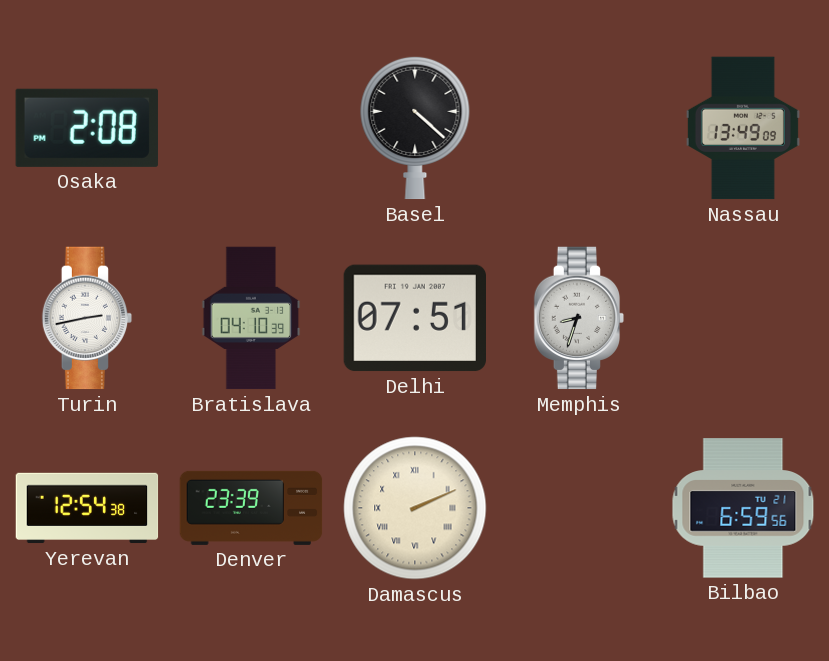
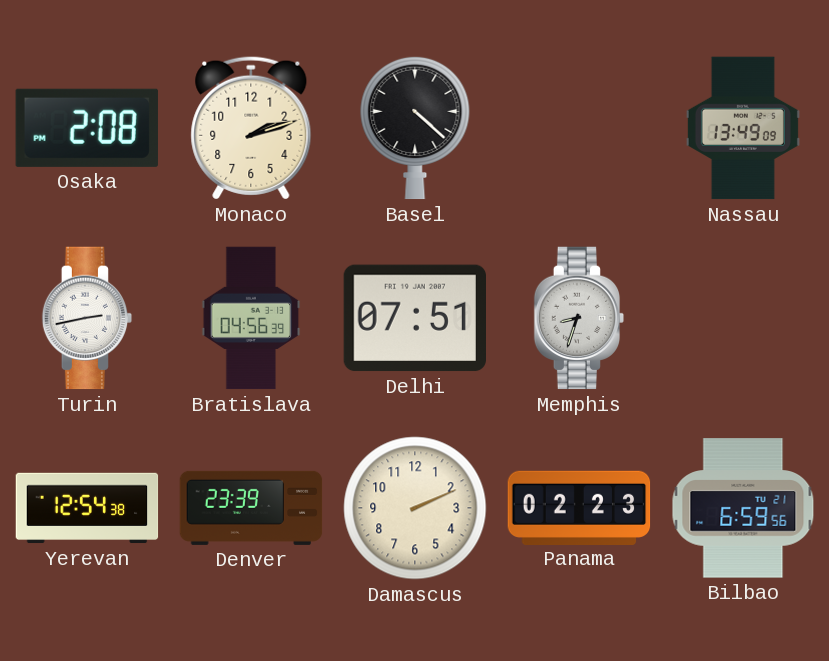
Monaco: none -> 2:12
Bratislava: 04:10 -> 04:56
Damascus numerals: Roman -> Arabic
Panama: none -> 02:23
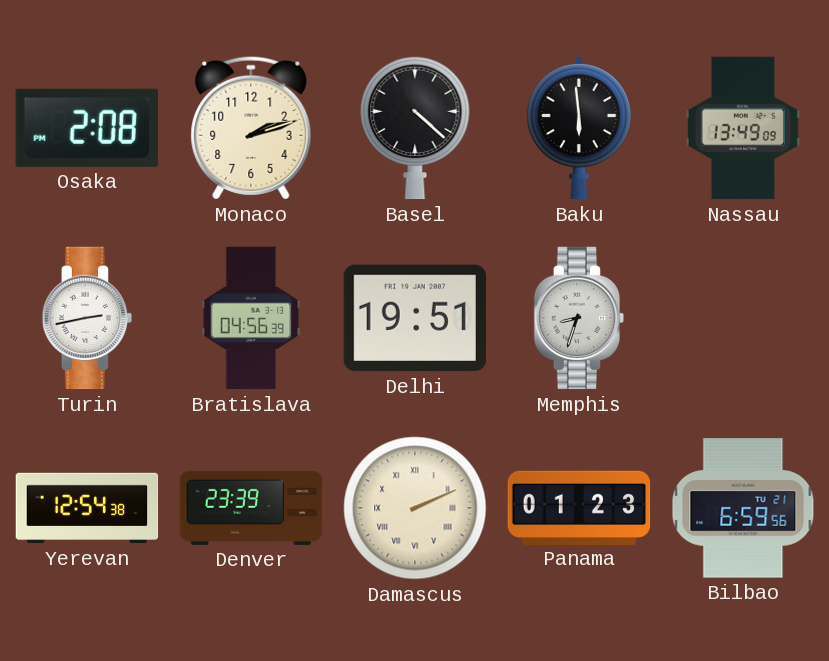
Baku: none -> 5:59
Delhi: 07:51 -> 19:51
Damascus numerals: Arabic -> Roman
Panama: 02:23 -> 01:23
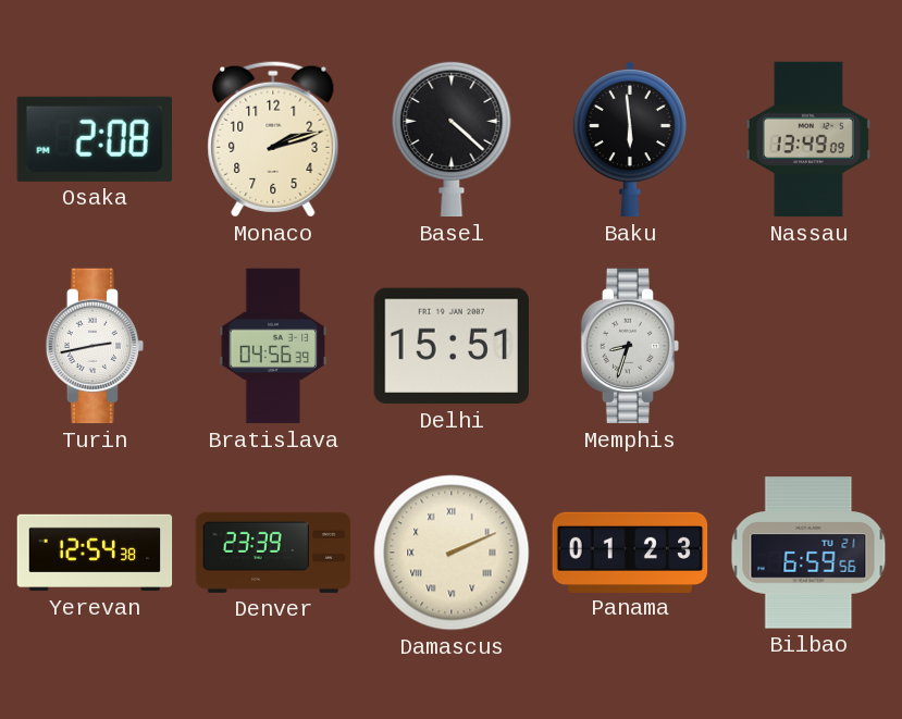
Delhi: 19:51 -> 15:51
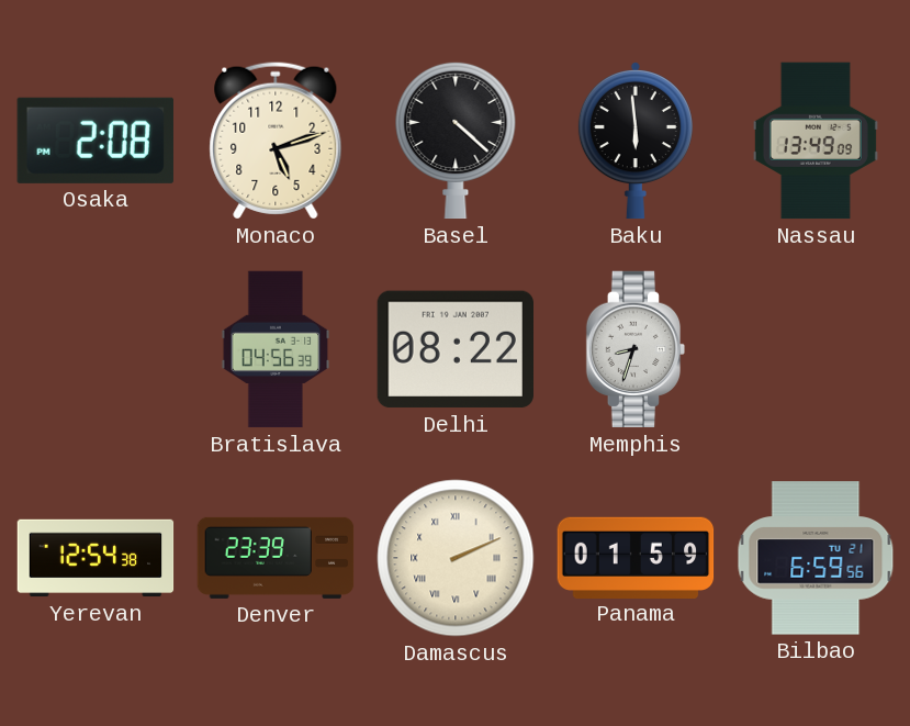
Monaco: 2:12 -> 5:12
Turin: 2:43 -> none
Delhi: 15:51 -> 08:22
Panama: 01:23 -> 01:59
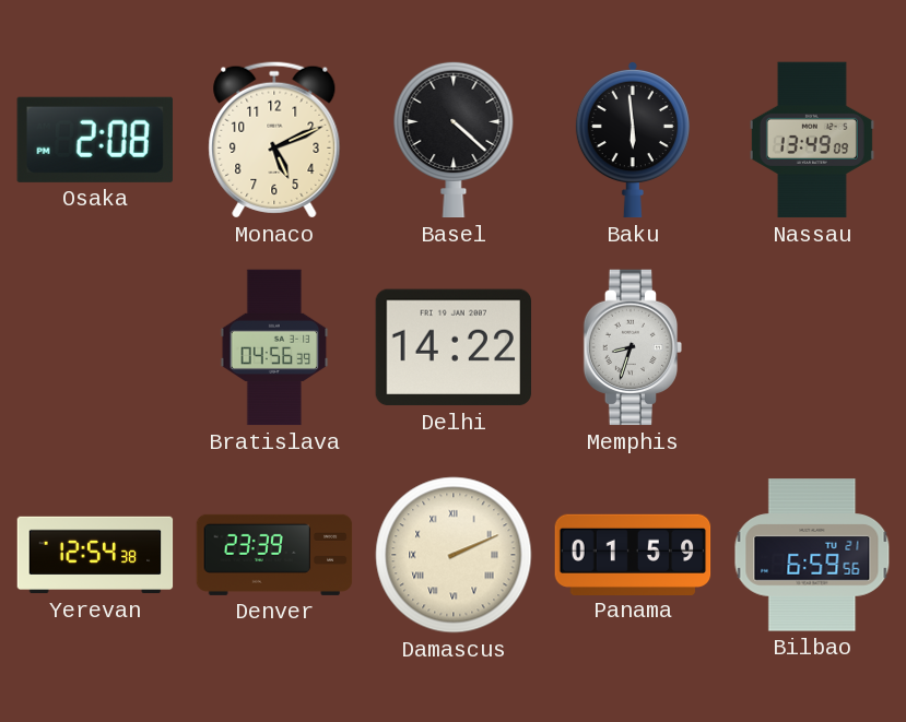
Monaco: 5:12 -> 5:11
Delhi: 08:22 -> 14:22
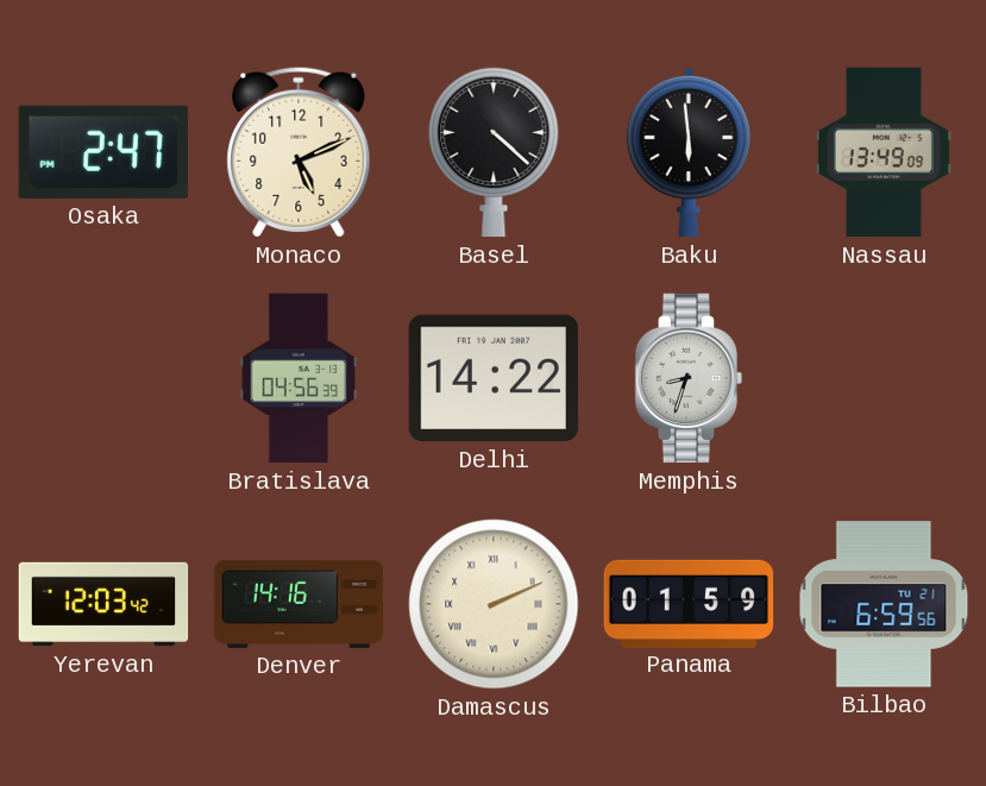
Osaka: 2:08 -> 2:47
Yerevan: 12:54 -> 12:03
Denver: 23:39 -> 14:16
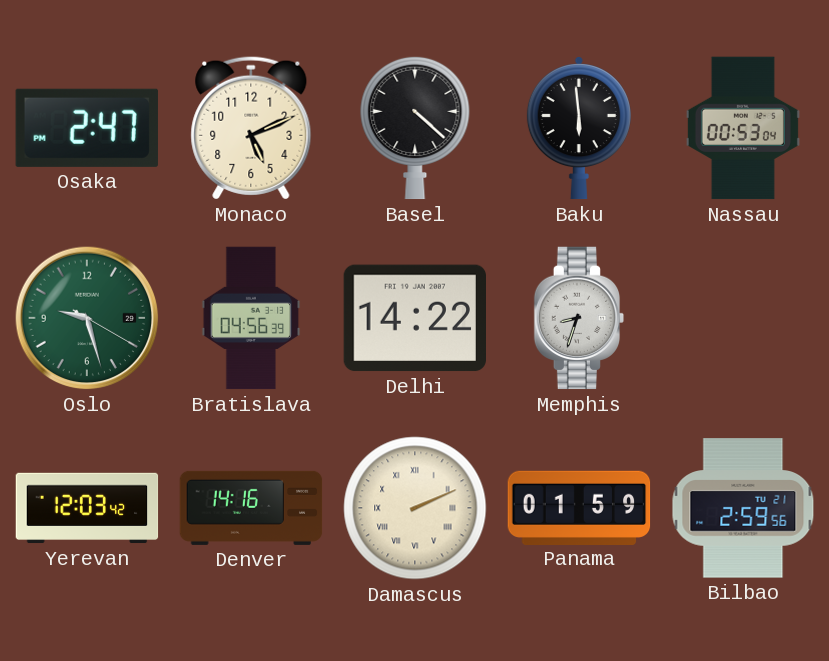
Nassau: 13:49 -> 00:53
Oslo: none -> 9:27
Bilbao: 6:59 -> 2:59
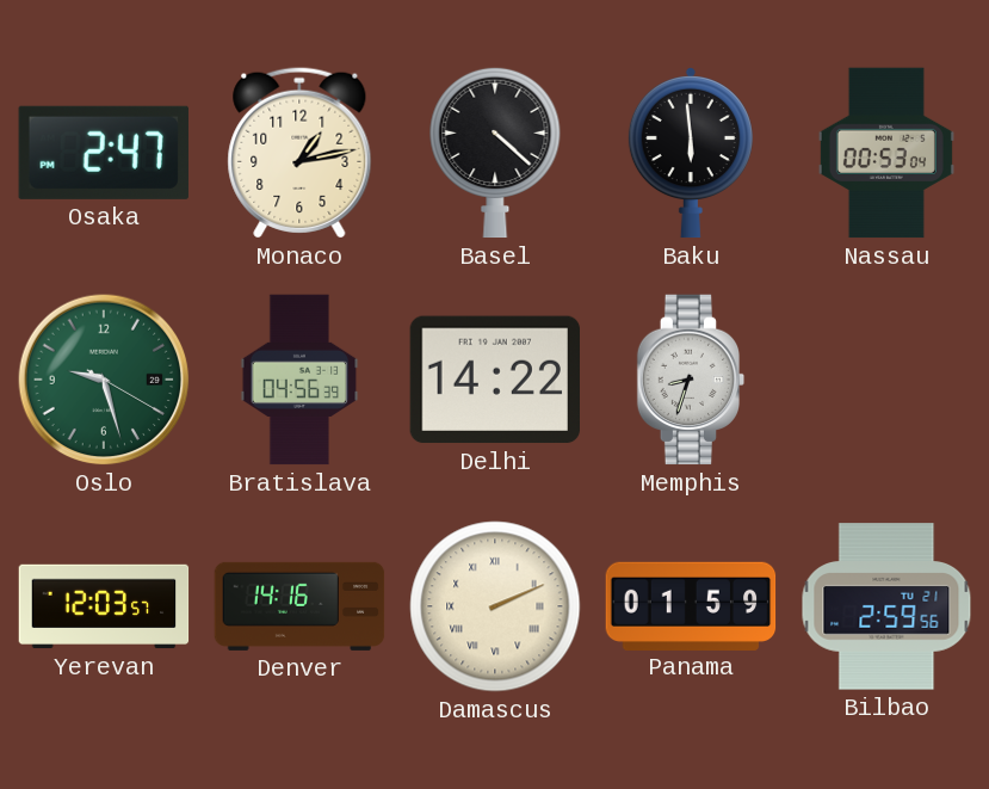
Monaco: 5:11 -> 1:13
Yerevan: 12:03:42 -> 12:03:57
